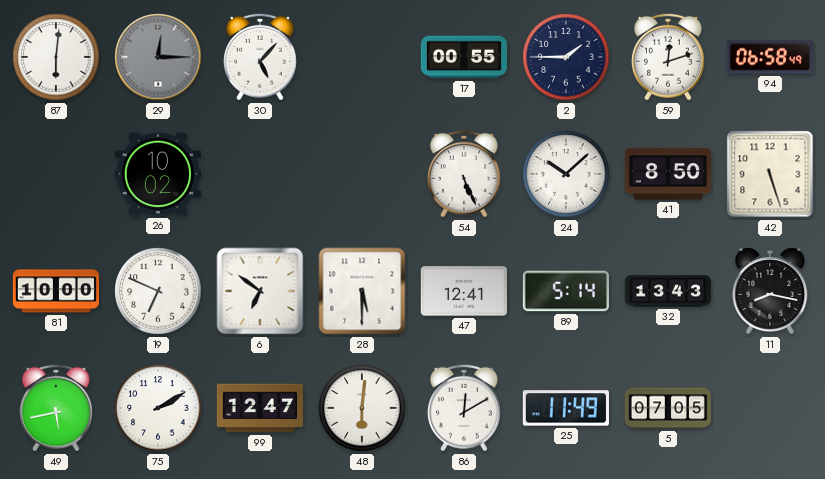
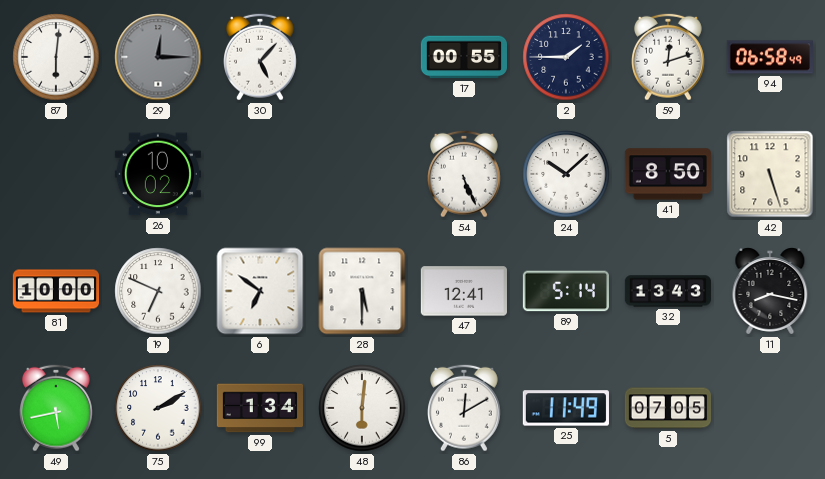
99: 12:47 -> 1:34
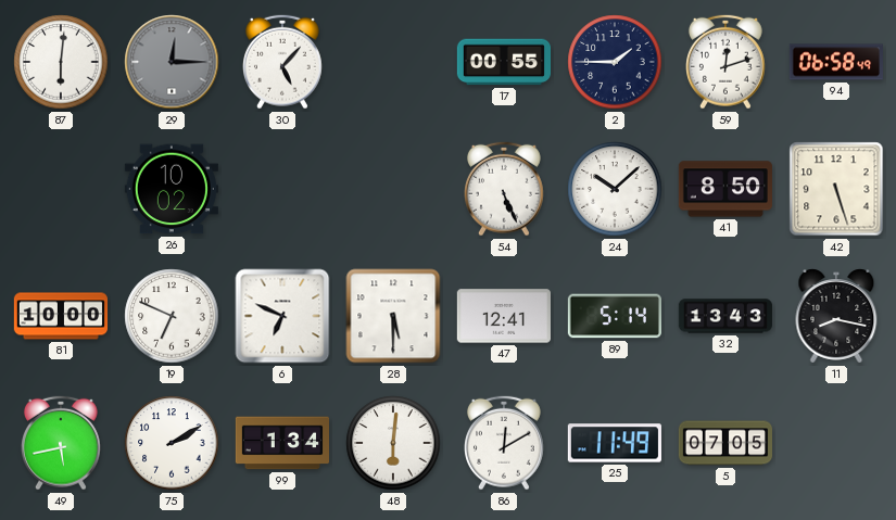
6: 6:51 -> 6:49
